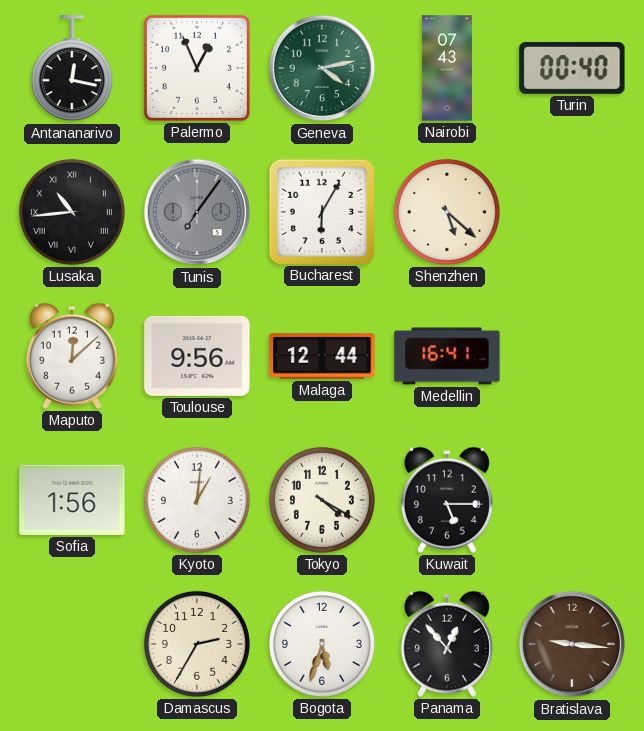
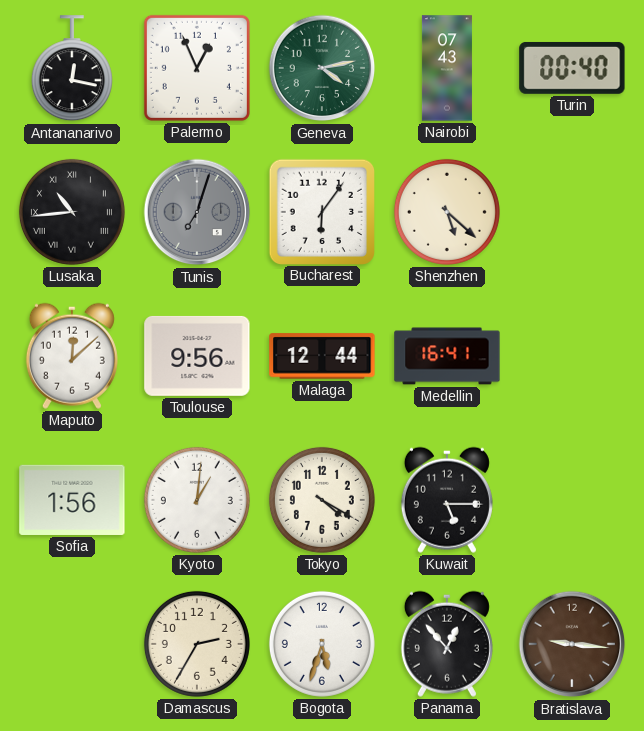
Tunis: 7:06 -> 7:03
Bucharest: 6:05 -> 6:06
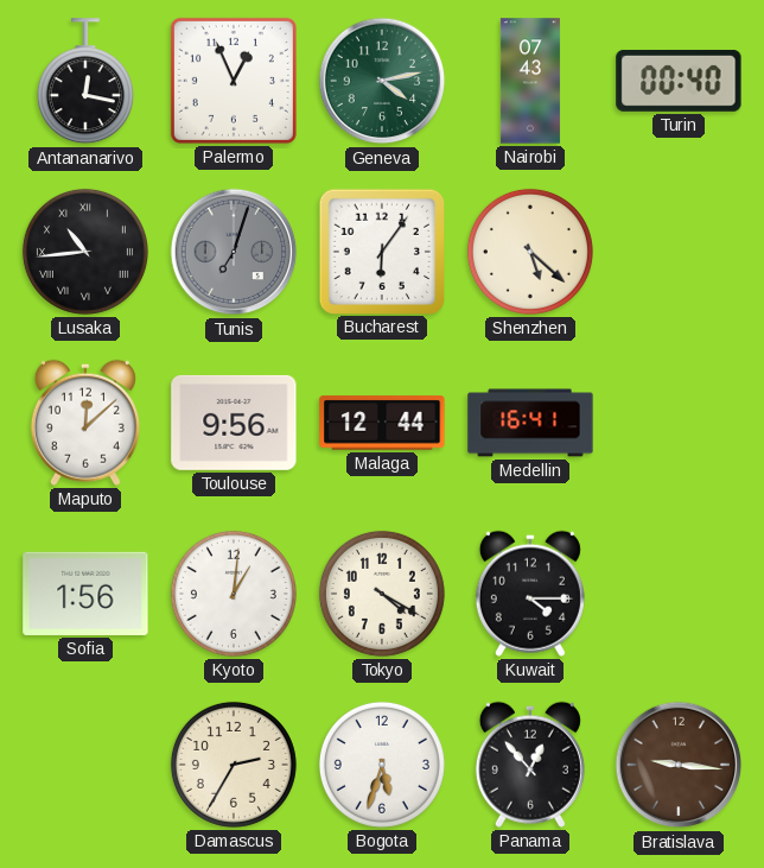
Kuwait: 5:15 -> 4:15
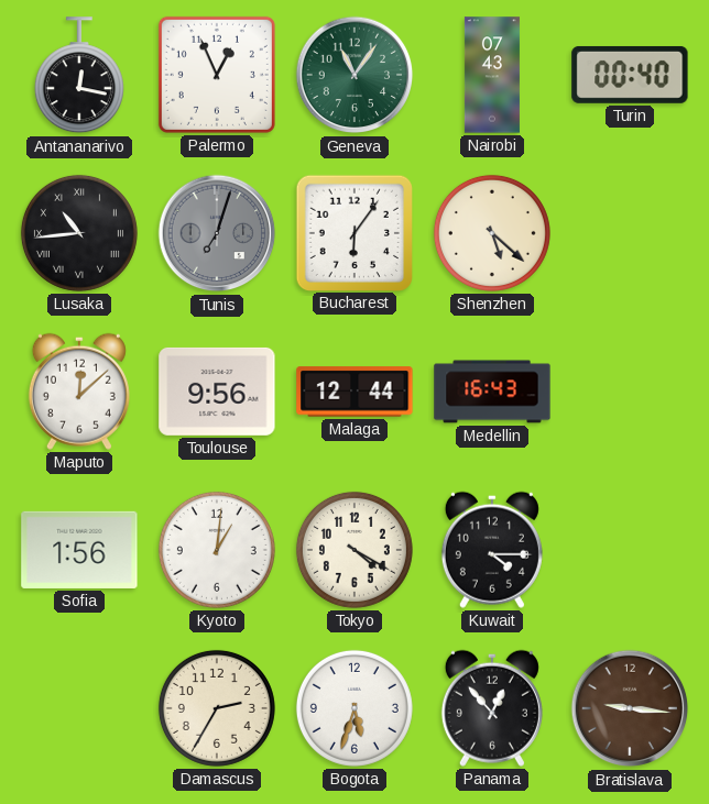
Geneva: 4:13 -> 11:06
Medellin: 16:41 -> 16:43
